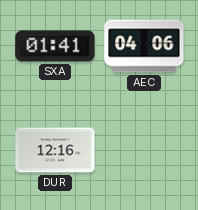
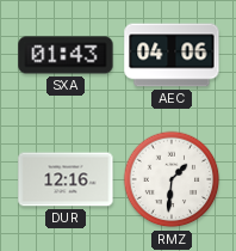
SXA: 01:41 -> 01:43
RMZ: none -> 1:31
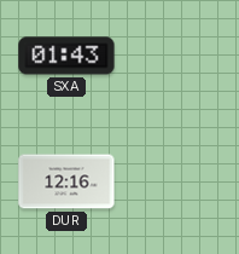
AEC: 04:06 -> none
RMZ: 1:31 -> none
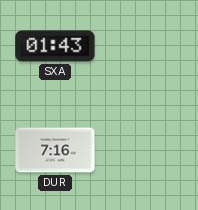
DUR: 12:16 -> 7:16
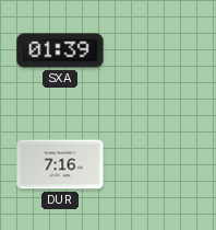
SXA: 01:43 -> 01:39
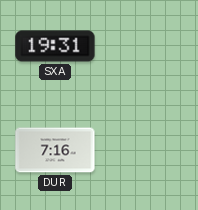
SXA: 01:39 -> 19:31
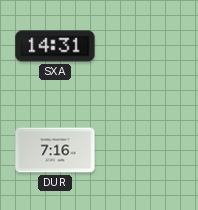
SXA: 19:31 -> 14:31
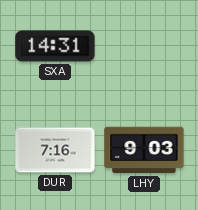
LHY: none -> 9:03
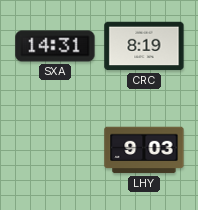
CRC: none -> 8:19
DUR: 7:16 -> none
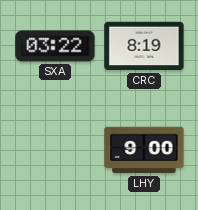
SXA: 14:31 -> 03:22
LHY: 9:03 -> 9:00
